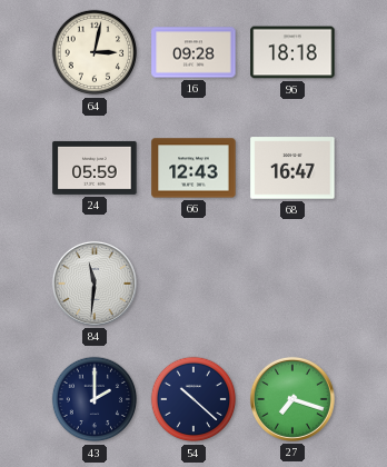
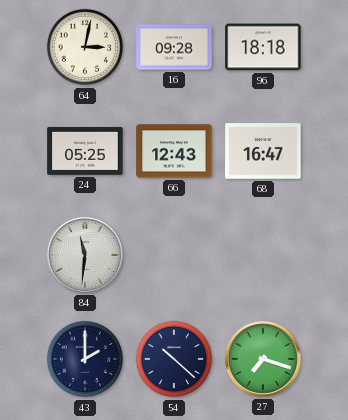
24: 05:59 -> 05:25
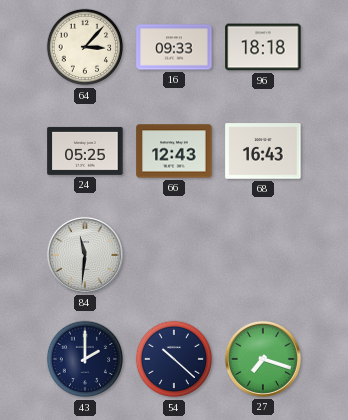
64: 3:02 -> 3:07
16: 09:28 -> 09:33
68: 16:47 -> 16:43
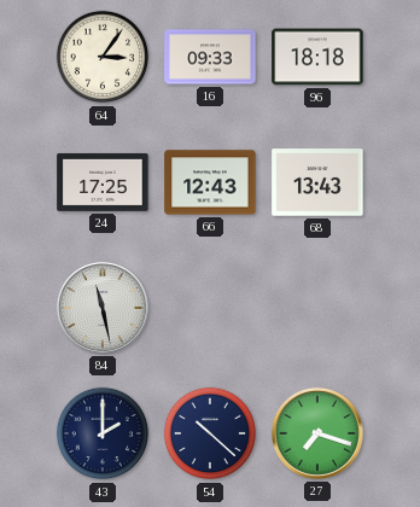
64: 3:07 -> 3:06
24: 05:25 -> 17:25
68: 16:43 -> 13:43
84: 11:31 -> 11:28
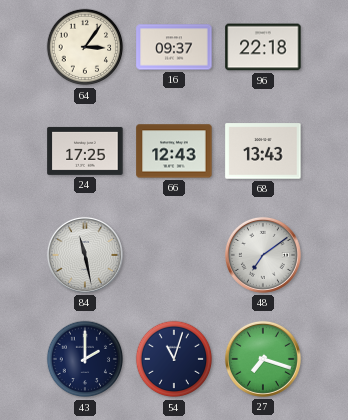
16: 09:33 -> 09:37
96: 18:18 -> 22:18
48: none -> 7:09
54: 10:22 -> 11:03
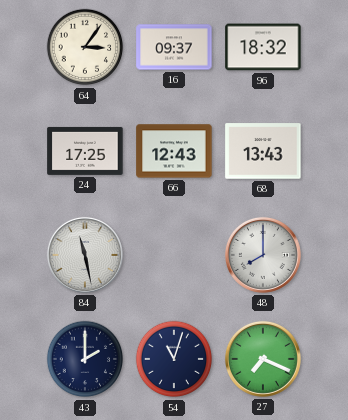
96: 22:18 -> 18:32
48: 7:09 -> 8:00
27: 7:18 -> 7:19
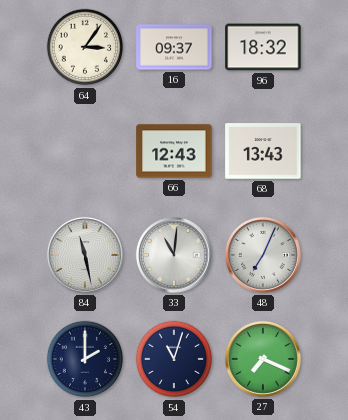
24: 17:25 -> none
33: none -> 11:01
48: 8:00 -> 7:04
